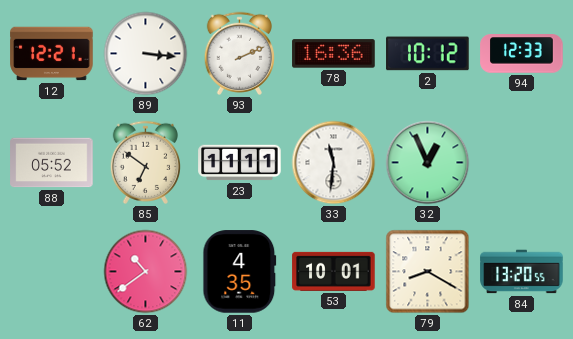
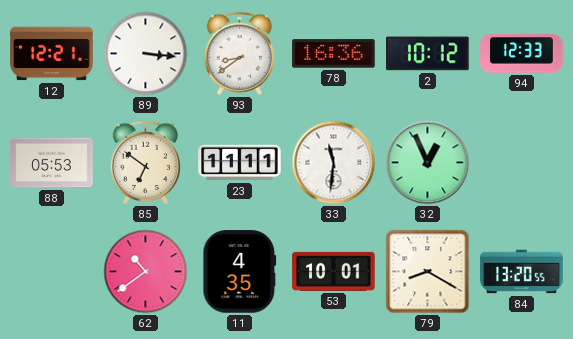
93: 2:11 -> 8:39
88: 05:52 -> 05:53
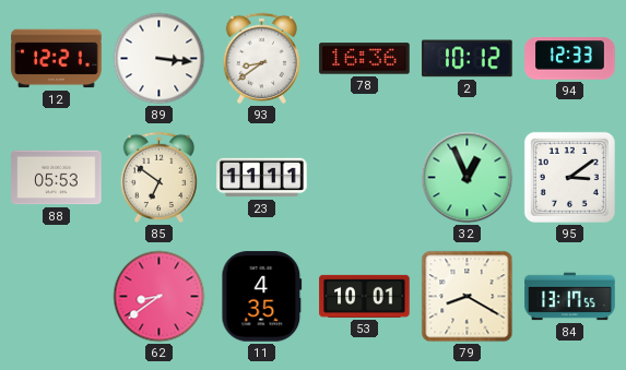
33: 11:31 -> none
95: none -> 3:09
62: 10:39 -> 8:39
84: 13:20 -> 13:17
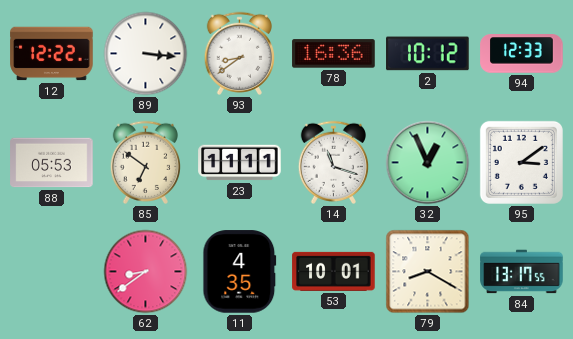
12: 12:21 -> 12:22
14: none -> 11:18
